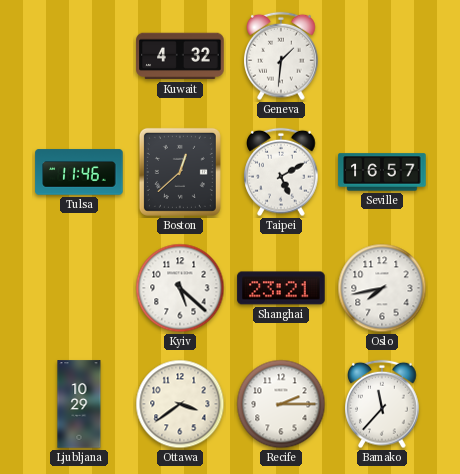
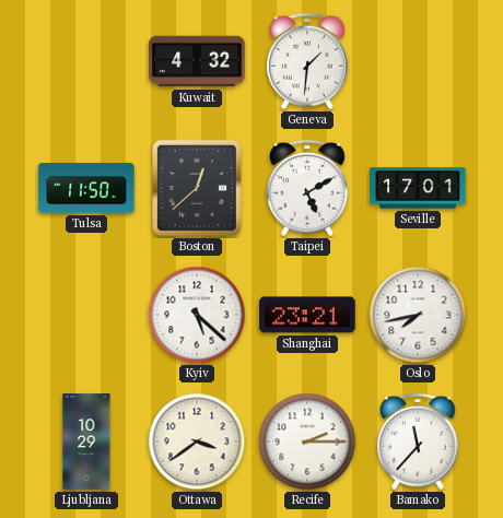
Tulsa: 11:46 -> 11:50
Seville: 16:57 -> 17:01
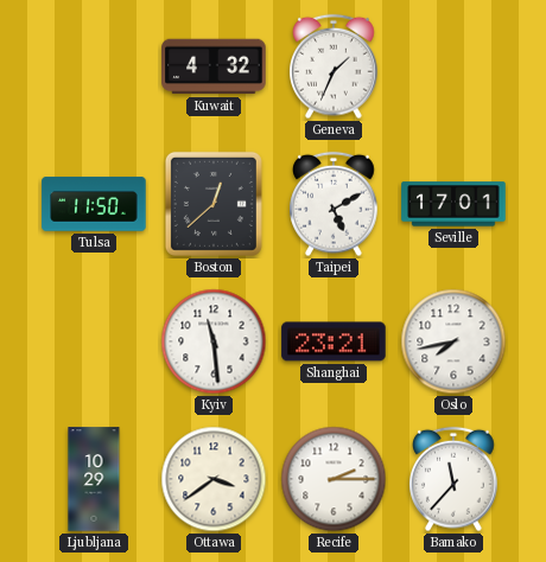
Geneva: 1:31 -> 1:34
Kyiv: 5:22 -> 11:29
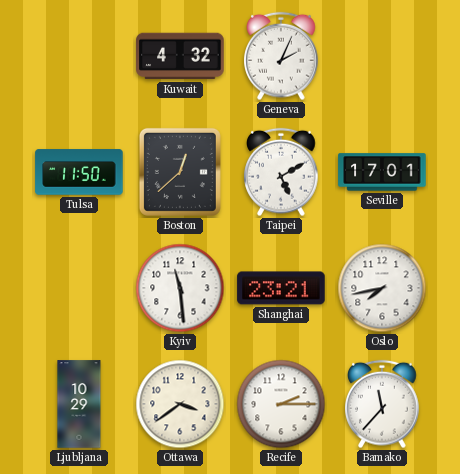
Geneva: 1:34 -> 2:04
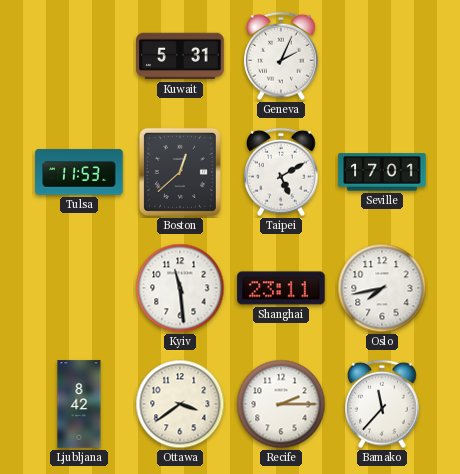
Kuwait: 4:32 -> 5:31
Tulsa: 11:50 -> 11:53
Shanghai: 23:21 -> 23:11
Ljubljana: 10:29 -> 8:42
